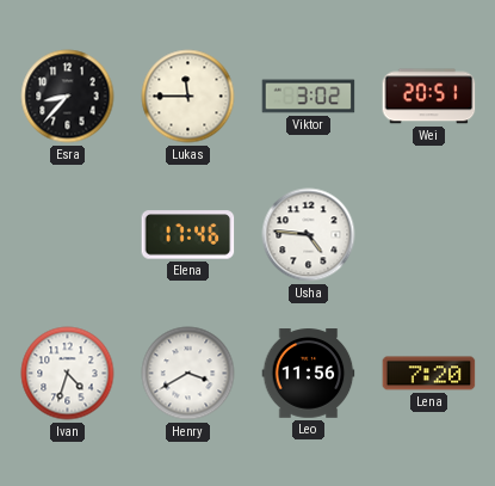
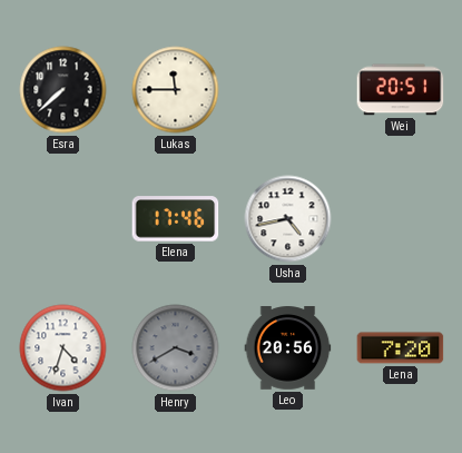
Esra: 8:37 -> 7:38
Viktor: 3:02 -> none
Usha: 4:46 -> 4:43
Henry dial: white -> grey
Leo: 11:56 -> 20:56
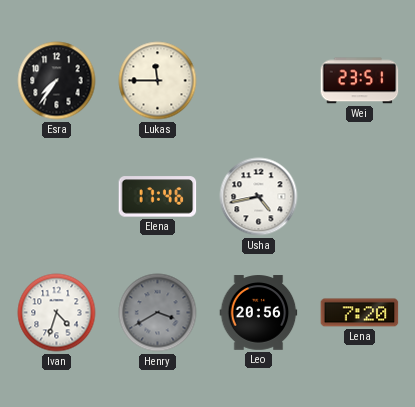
Esra: 7:38 -> 7:36
Wei: 20:51 -> 23:51
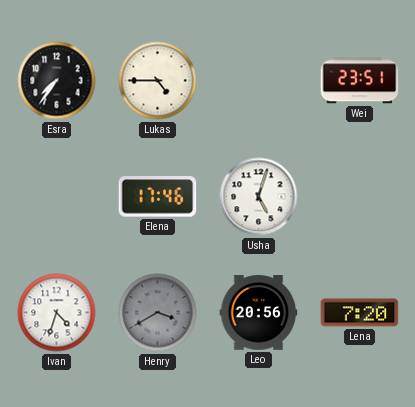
Lukas: 11:45 -> 4:45
Usha: 4:43 -> 5:03
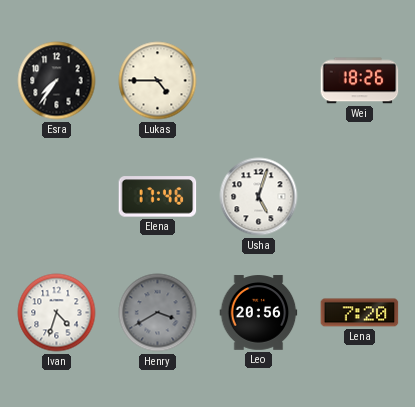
Wei: 23:51 -> 18:26
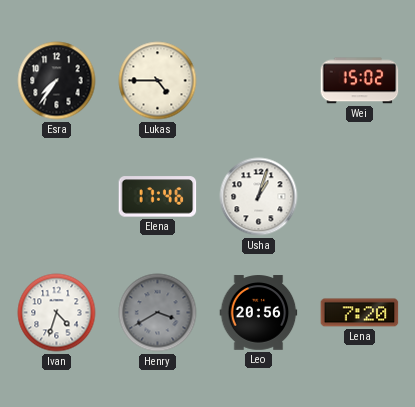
Wei: 18:26 -> 15:02
Usha: 5:03 -> 1:03
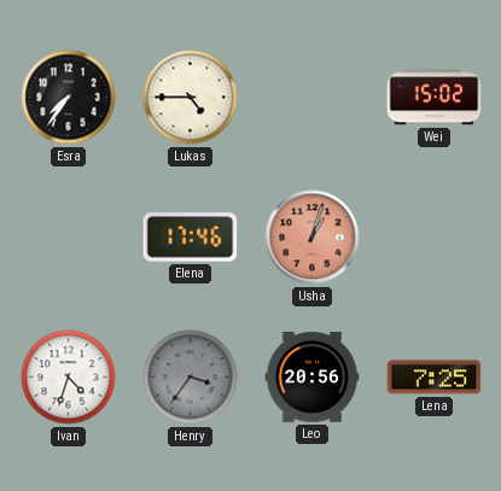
Usha dial: white -> salmon
Henry: 3:40 -> 3:36
Lena: 7:20 -> 7:25
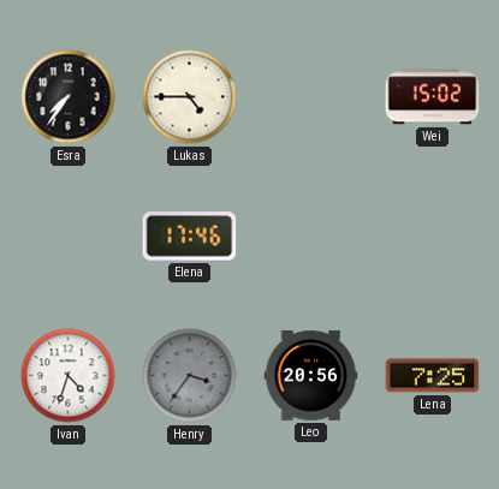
Usha: 1:03 -> none
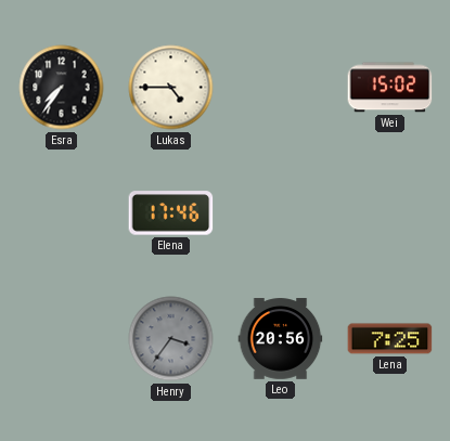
Ivan: 4:33 -> none
